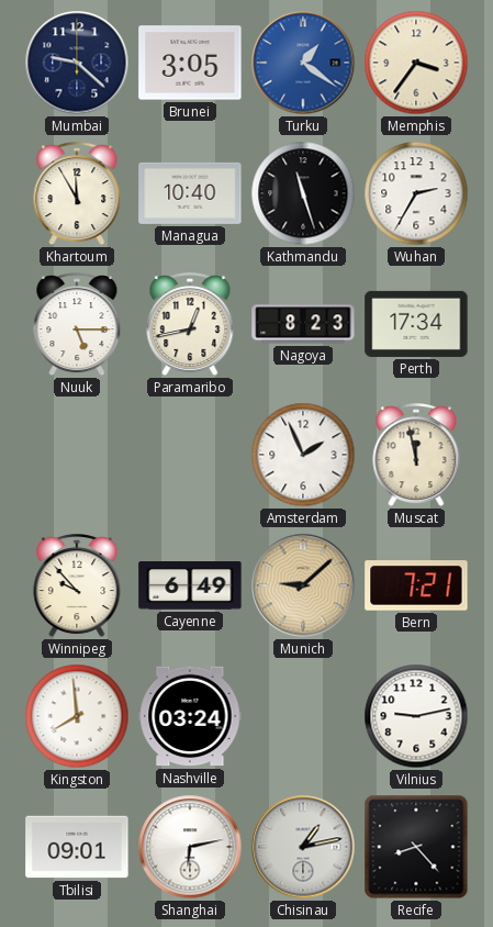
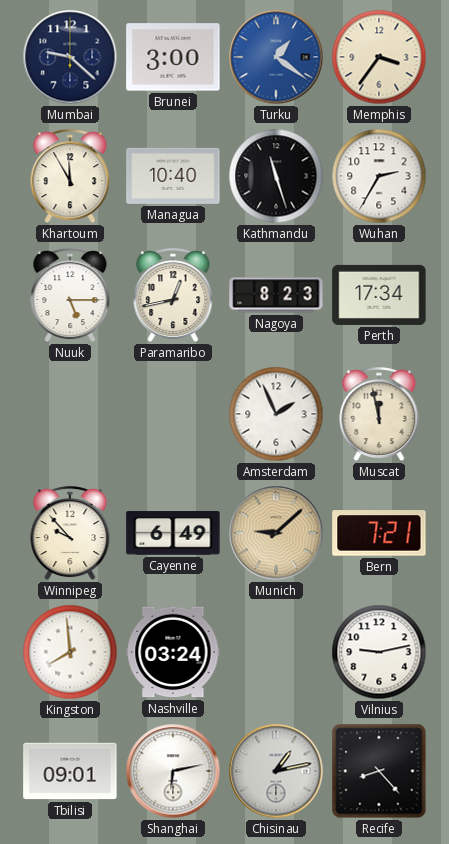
Brunei: 3:05 -> 3:00
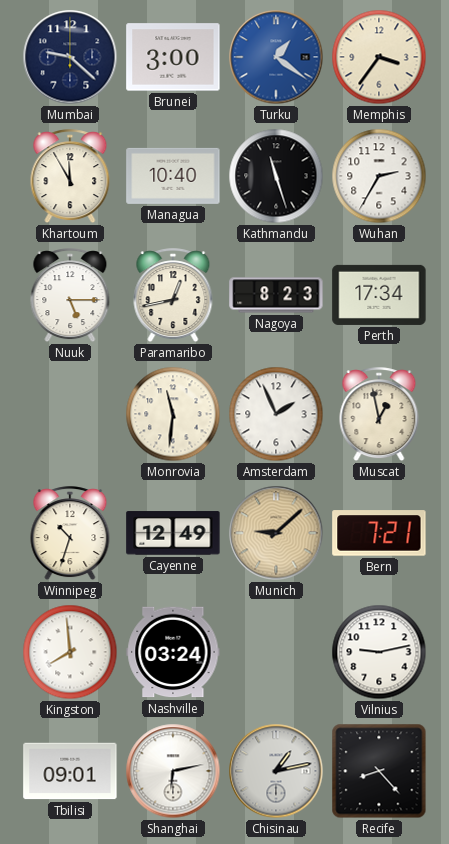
Monrovia: none -> 11:31
Muscat: 11:58 -> 12:58
Winnipeg: 9:53 -> 10:33
Cayenne: 6:49 -> 12:49
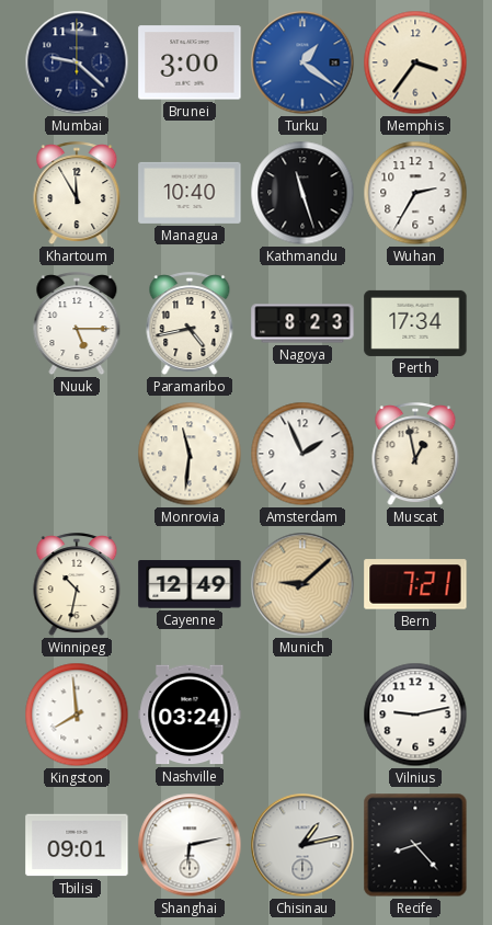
Paramaribo: 12:43 -> 4:43
Winnipeg: 10:33 -> 10:32
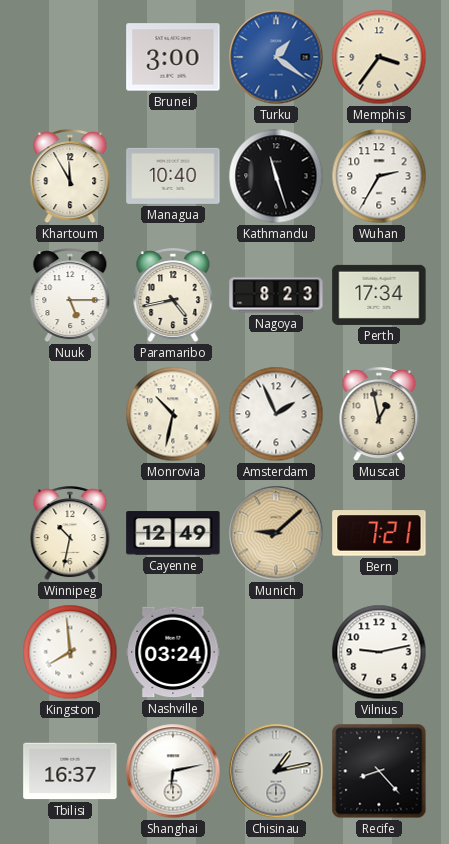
Mumbai: 9:22 -> none
Monrovia: 11:31 -> 10:32
Tbilisi: 09:01 -> 16:37
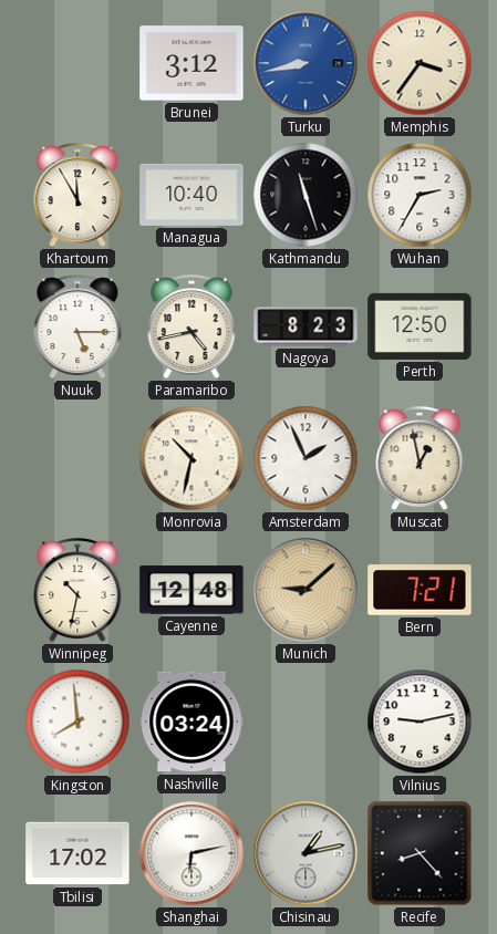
Brunei: 3:00 -> 3:12
Turku: 1:21 -> 8:43
Perth: 17:34 -> 12:50
Cayenne: 12:49 -> 12:48
Tbilisi: 16:37 -> 17:02
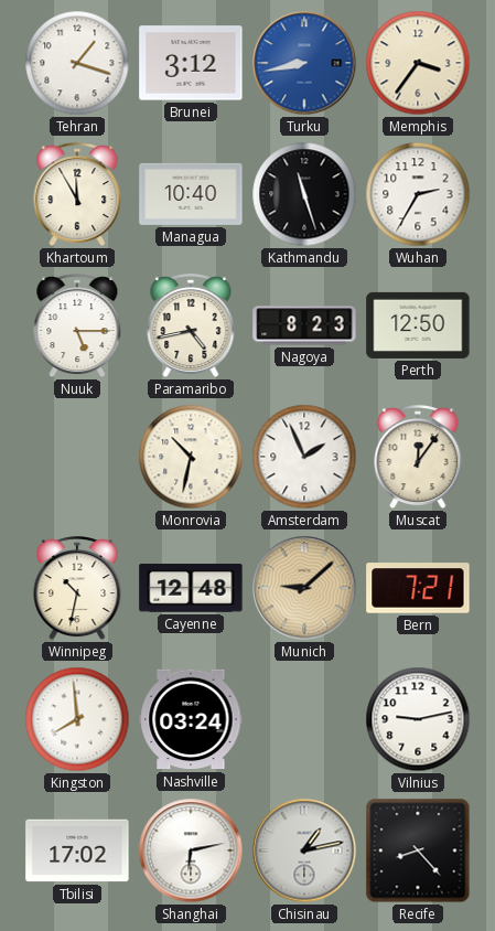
Tehran: none -> 1:18
Muscat: 12:58 -> 12:06
